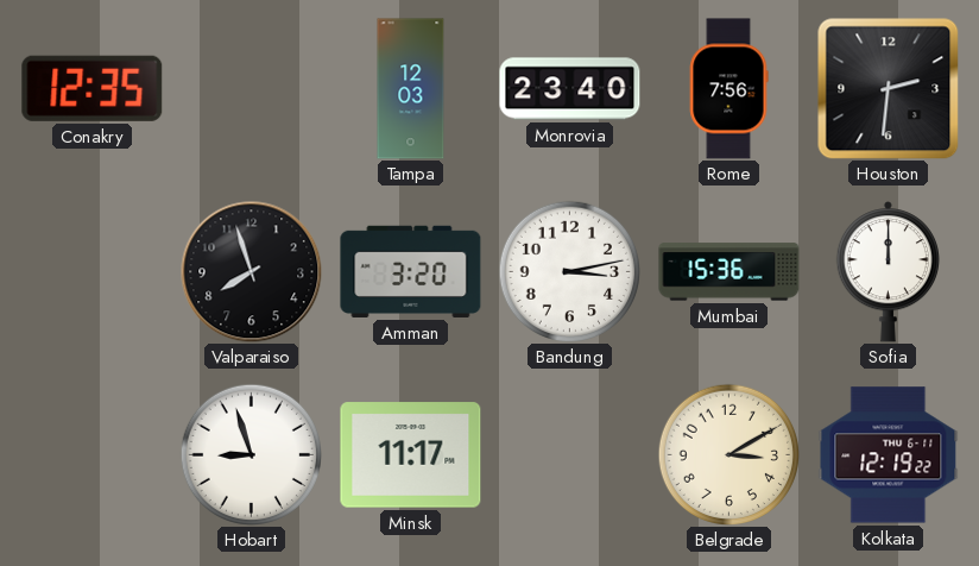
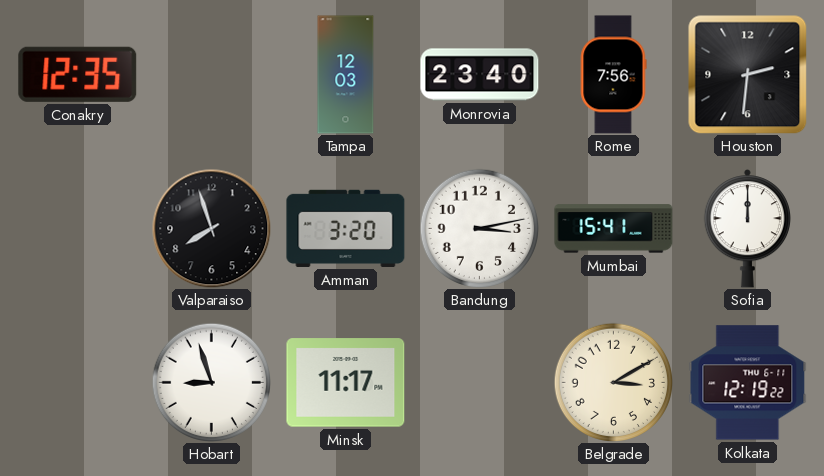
Mumbai: 15:36 -> 15:41
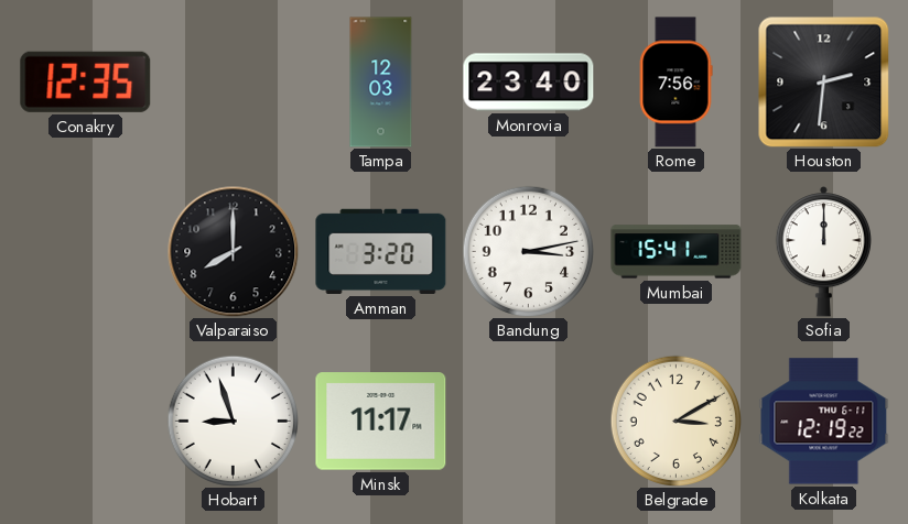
Valparaiso: 7:57 -> 8:00
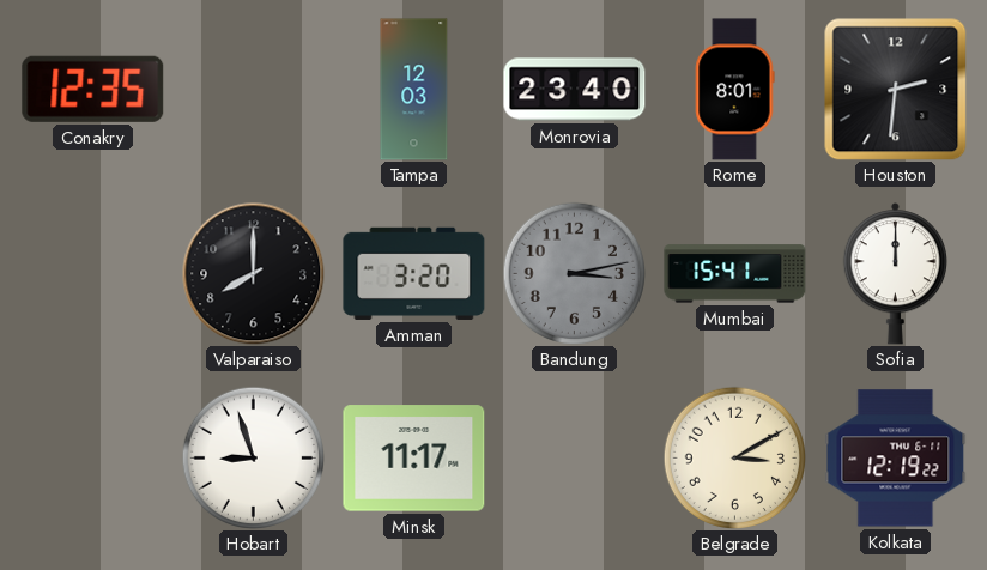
Rome: 7:56 -> 8:01
Bandung dial: white -> grey
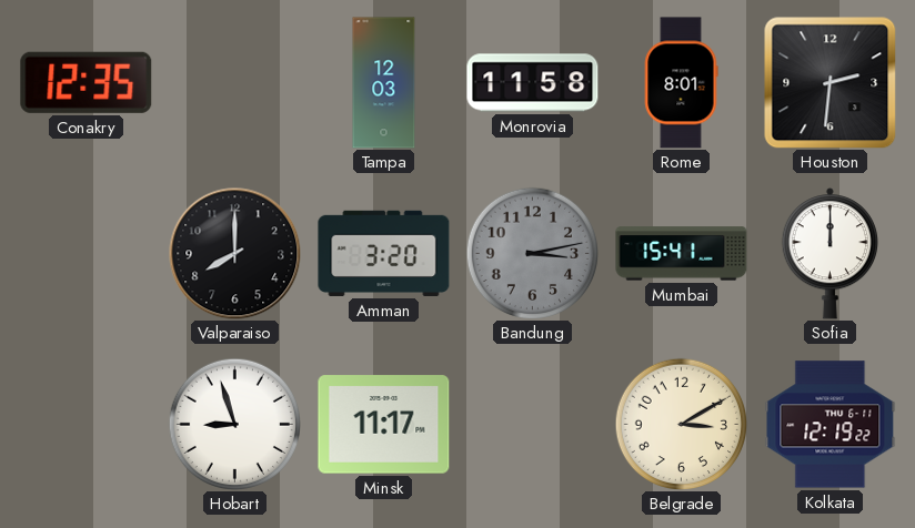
Monrovia: 23:40 -> 11:58
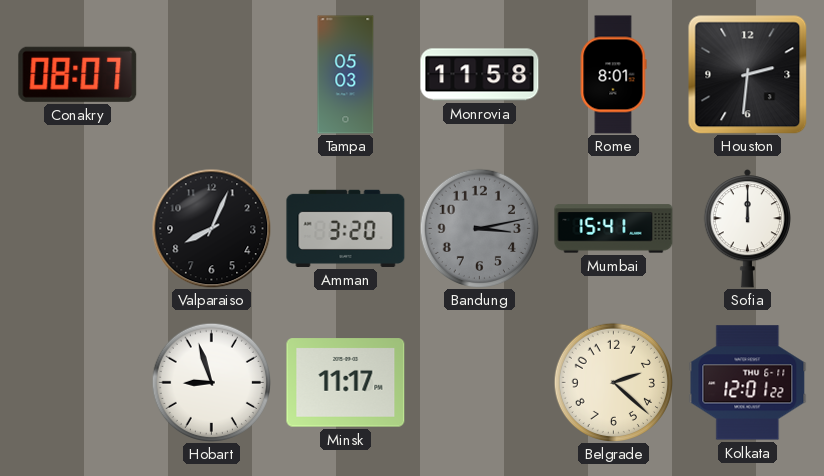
Conakry: 12:35 -> 08:07
Tampa: 12:03 -> 05:03
Valparaiso: 8:00 -> 8:04
Belgrade: 3:10 -> 2:22
Kolkata: 12:19 -> 12:01
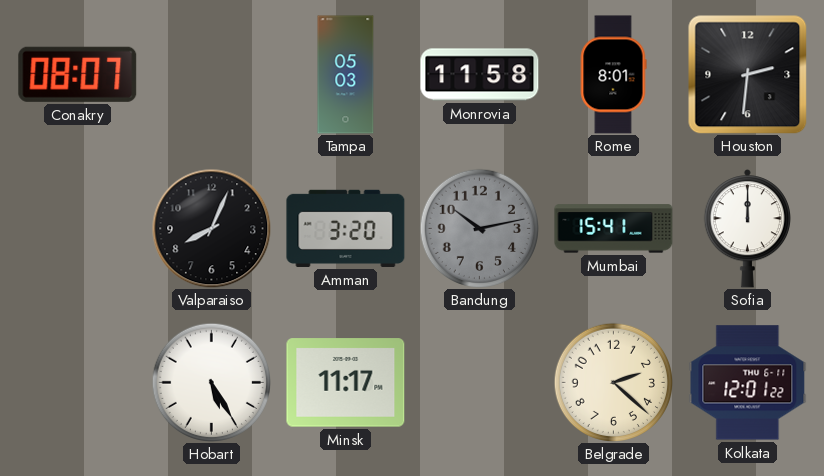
Bandung: 3:13 -> 10:13
Hobart: 8:57 -> 5:25
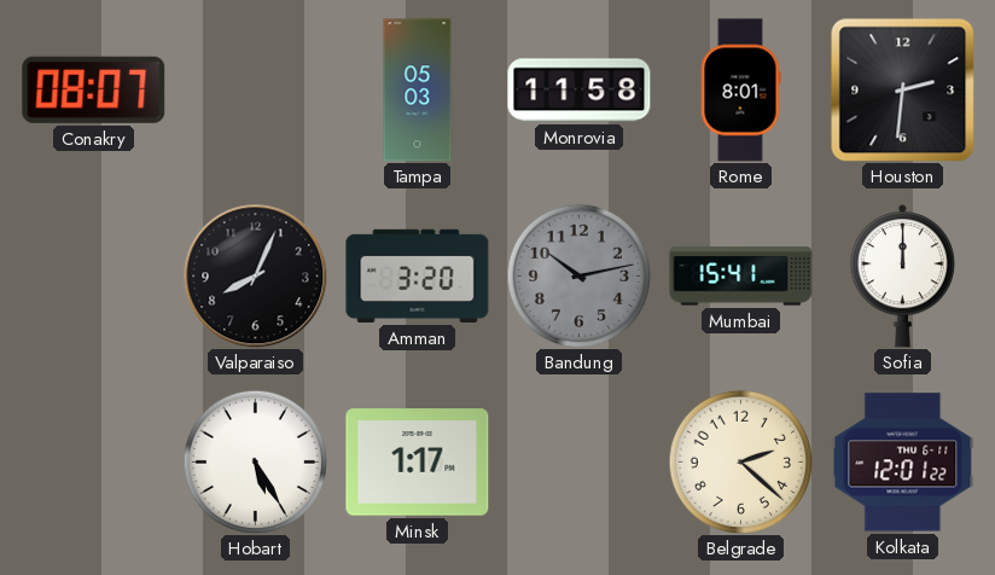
Minsk: 11:17 -> 1:17
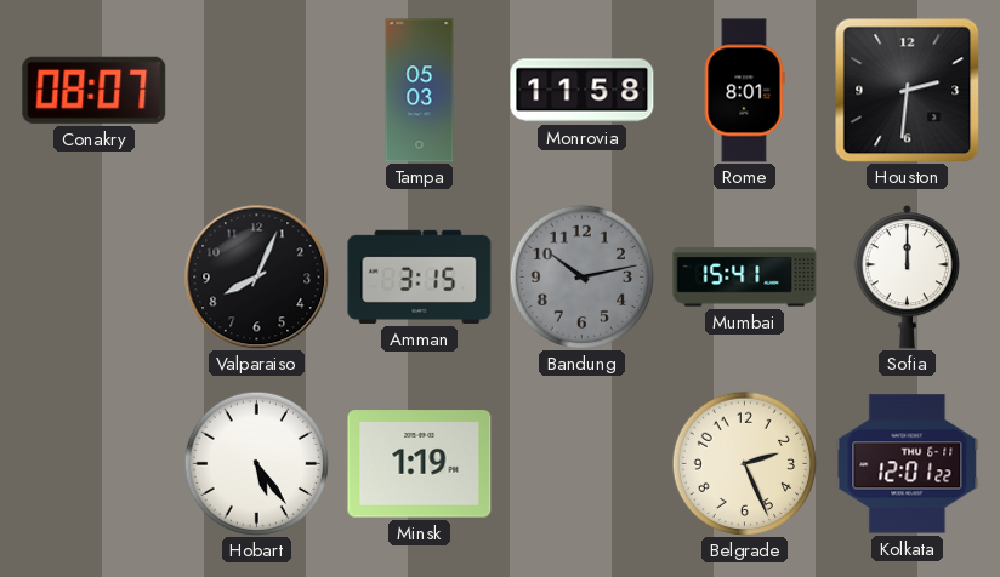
Amman: 3:20 -> 3:15
Hobart: 5:25 -> 5:24
Minsk: 1:17 -> 1:19
Belgrade: 2:22 -> 2:26
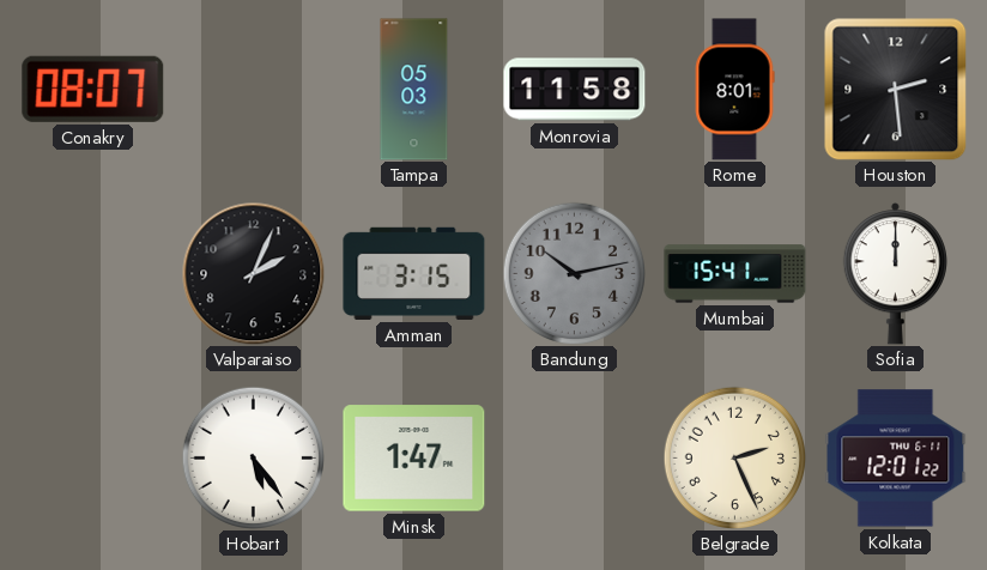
Houston: 2:31 -> 2:29
Valparaiso: 8:04 -> 2:04
Minsk: 1:19 -> 1:47
